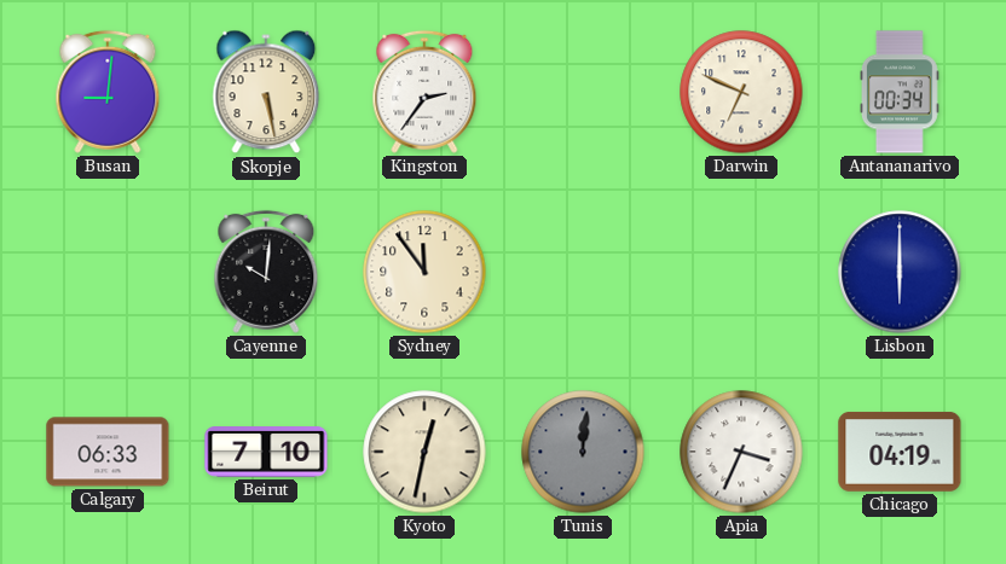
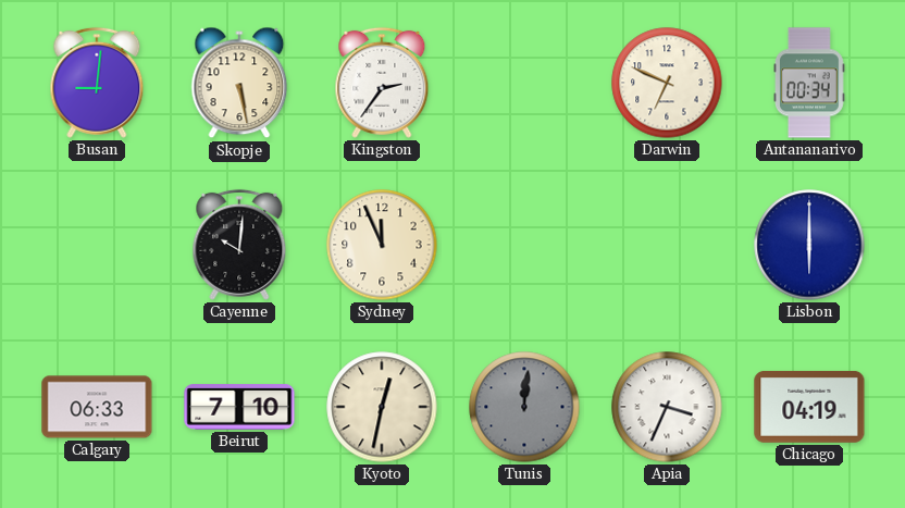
Sydney: 11:54 -> 11:56
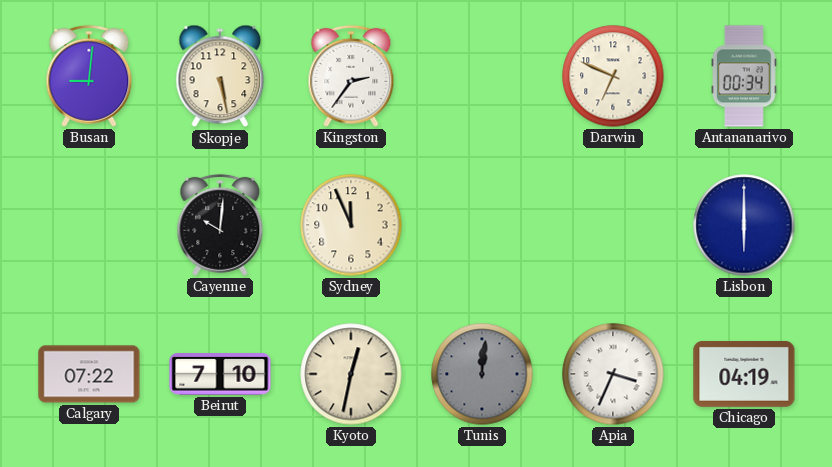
Calgary: 06:33 -> 07:22
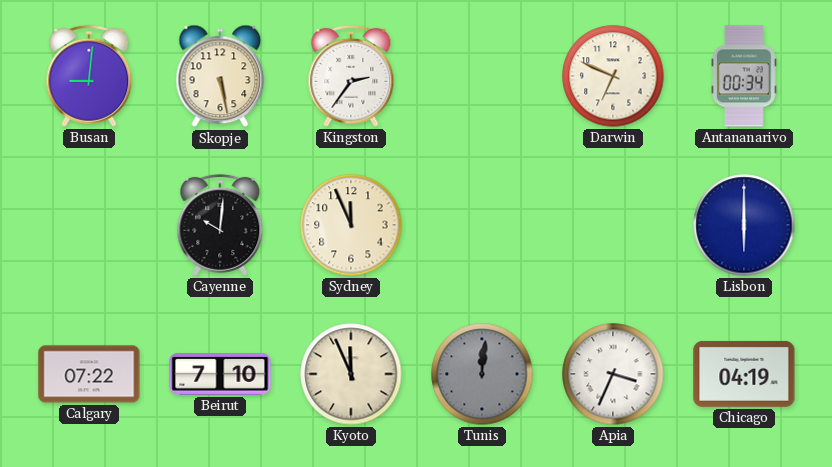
Kyoto: 12:32 -> 11:56
